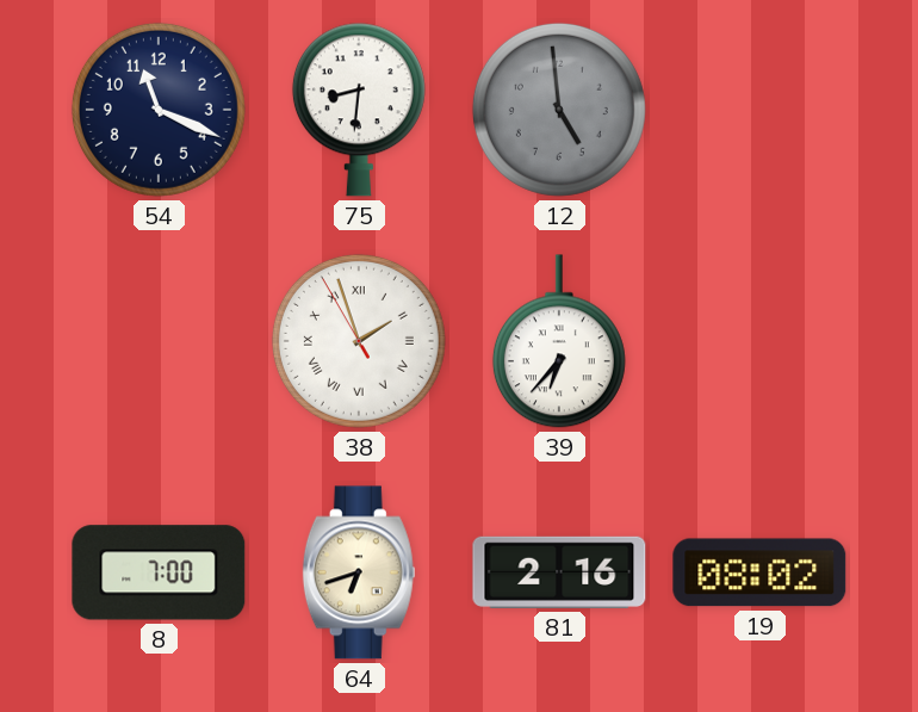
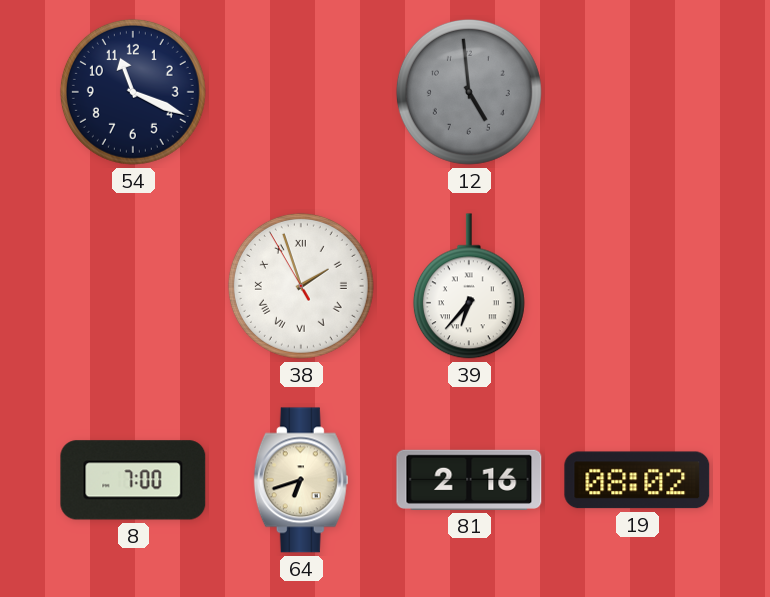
75: 8:31 -> none
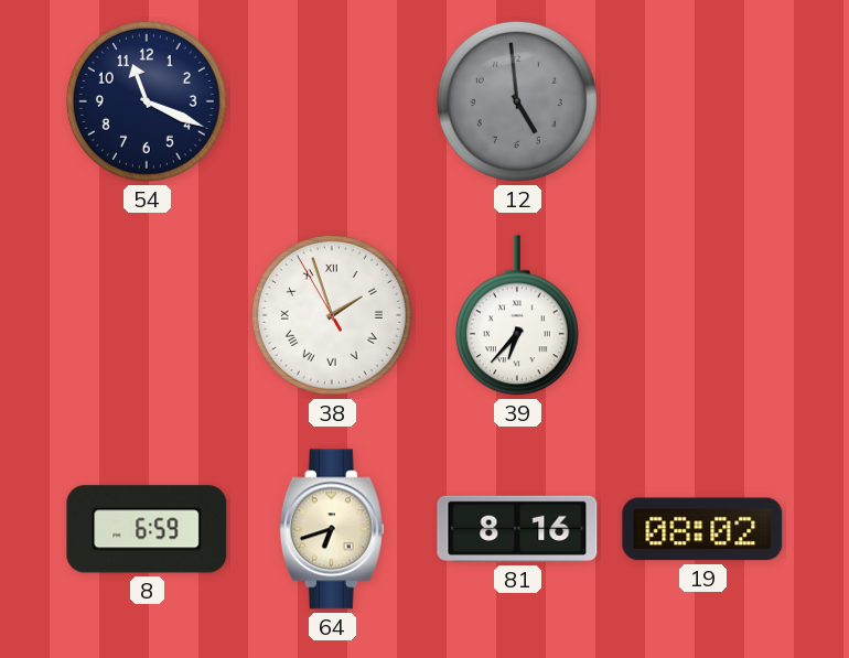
8: 7:00 -> 6:59
81: 2:16 -> 8:16
